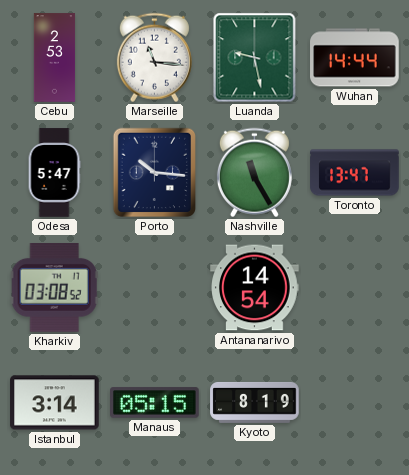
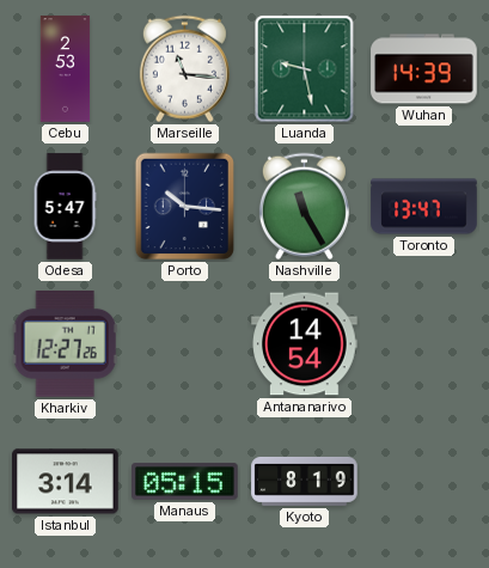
Wuhan: 14:44 -> 14:39
Kharkiv: 03:08 -> 12:27
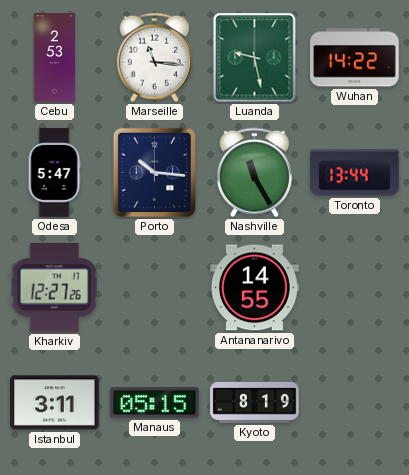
Wuhan: 14:39 -> 14:22
Toronto: 13:47 -> 13:44
Antananarivo: 14:54 -> 14:55
Istanbul: 3:14 -> 3:11
